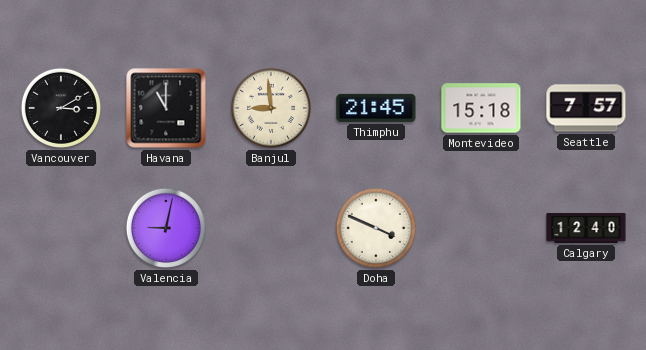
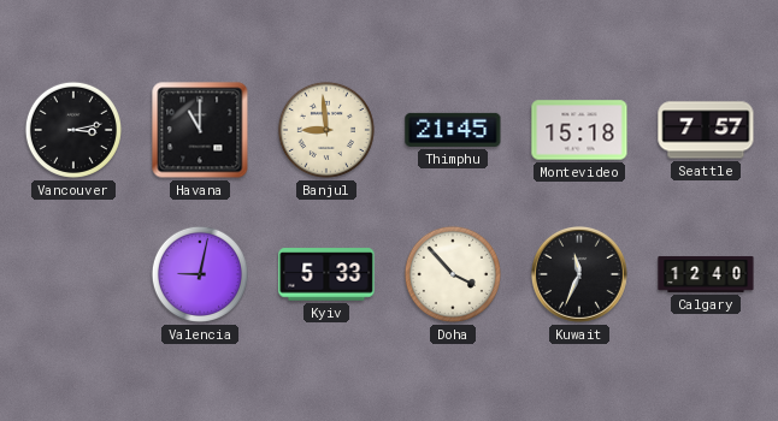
Vancouver: 3:10 -> 3:13
Kyiv: none -> 5:33
Doha: 3:49 -> 3:53
Kuwait: none -> 11:34
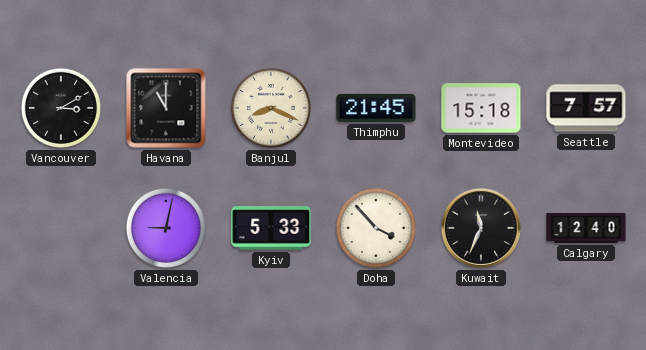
Vancouver: 3:13 -> 3:10
Banjul: 8:59 -> 8:19
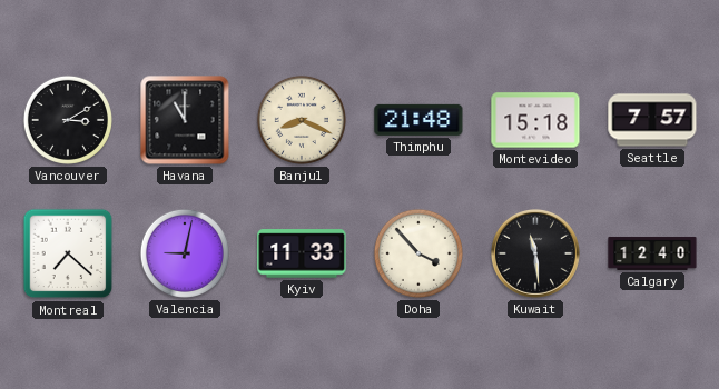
Thimphu: 21:45 -> 21:48
Montreal: none -> 7:22
Kyiv: 5:33 -> 11:33
Kuwait: 11:34 -> 11:29
